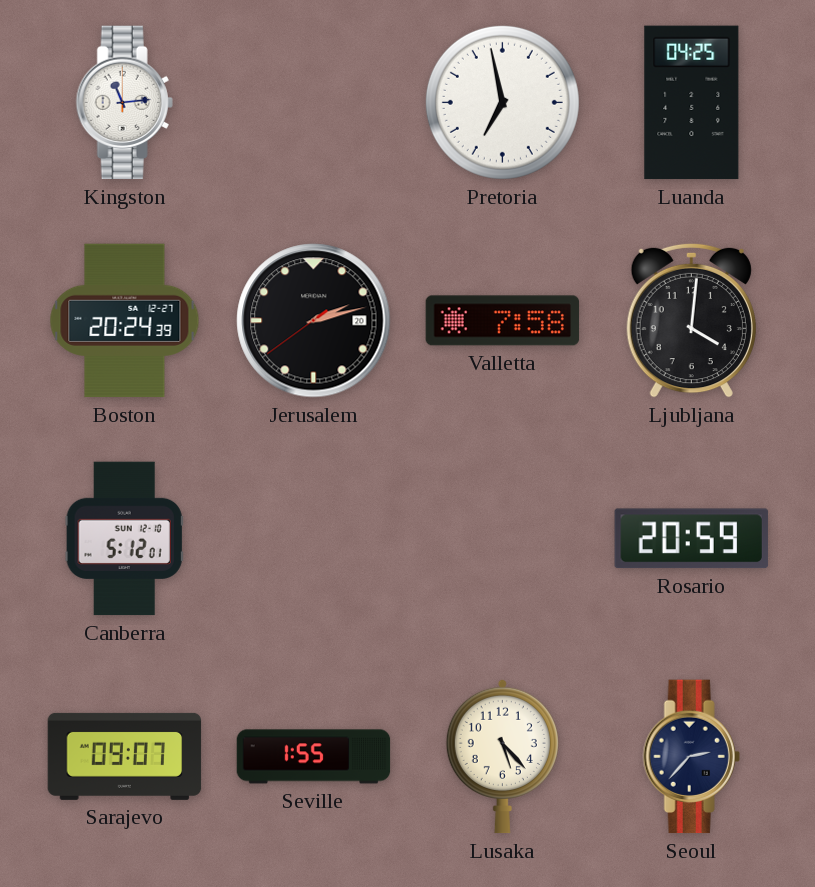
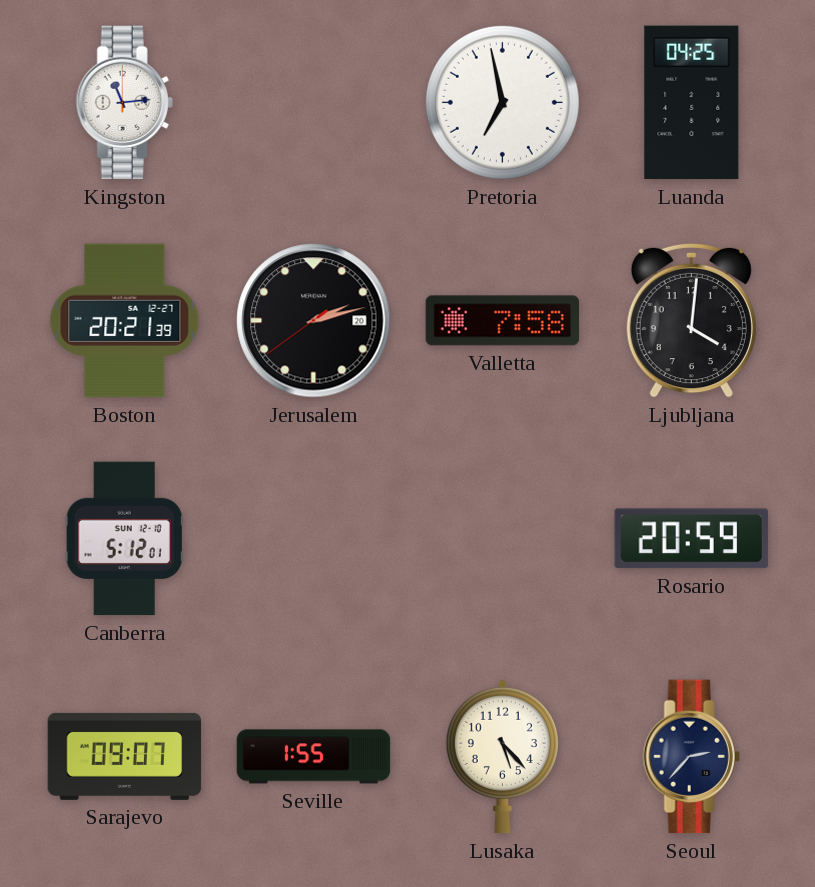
Boston: 20:24 -> 20:21
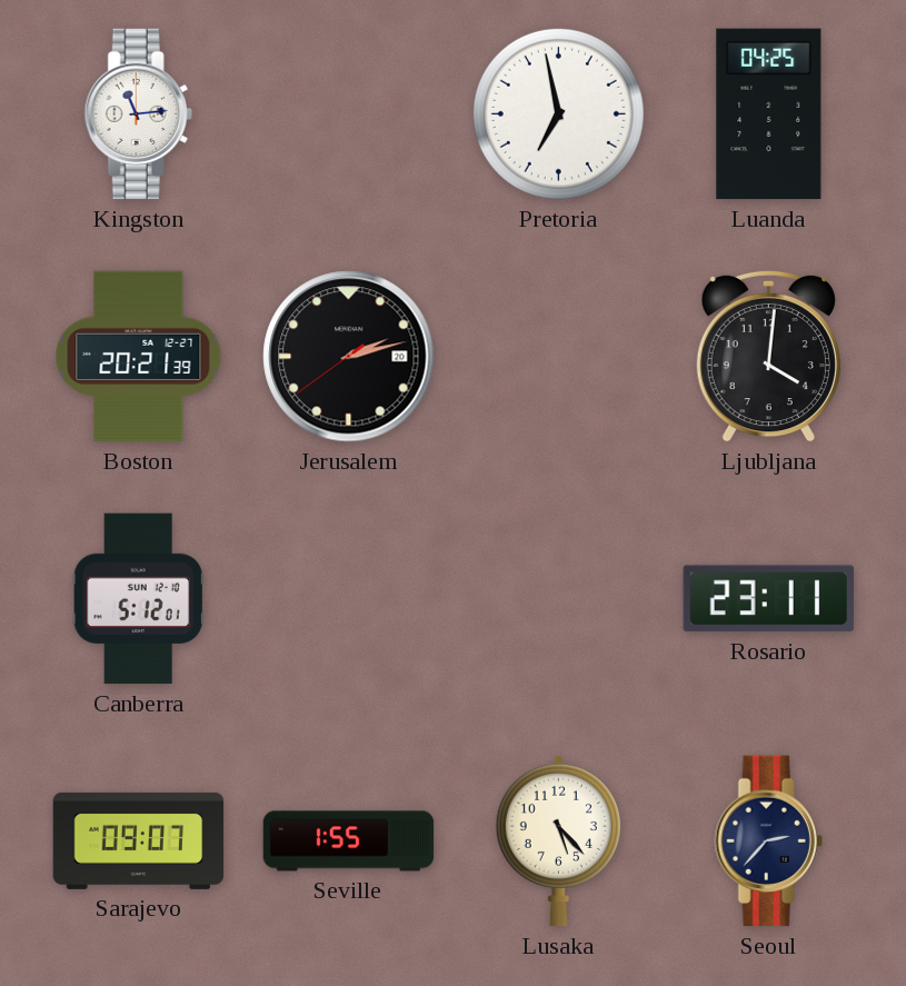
Valletta: 7:58 -> none
Rosario: 20:59 -> 23:11
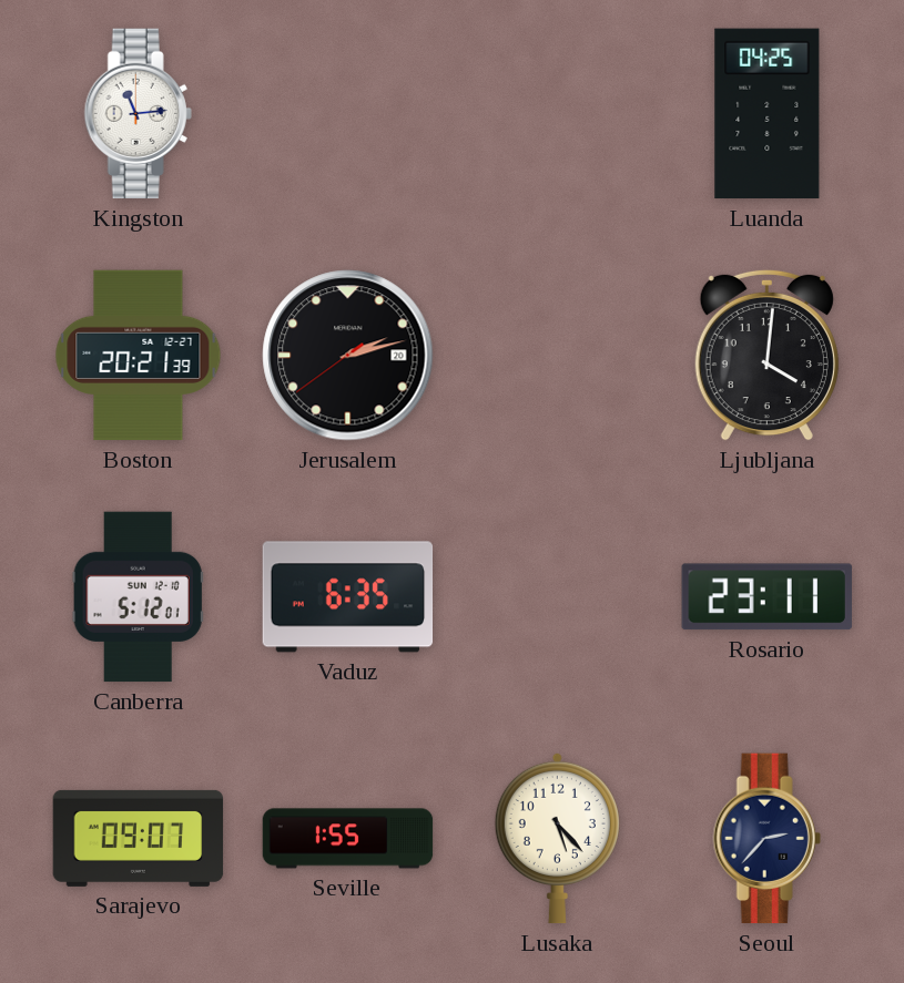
Pretoria: 6:58 -> none
Vaduz: none -> 6:35
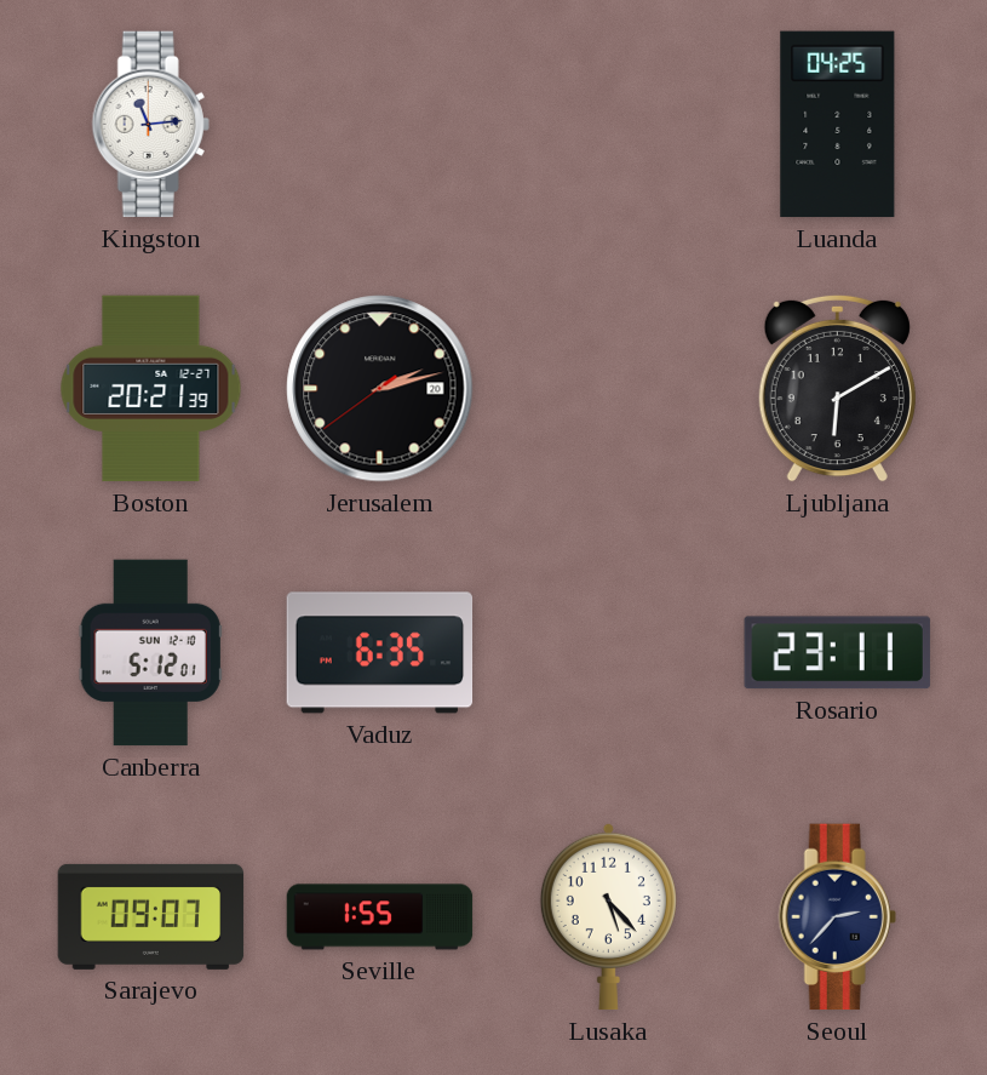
Ljubljana: 4:01 -> 6:10
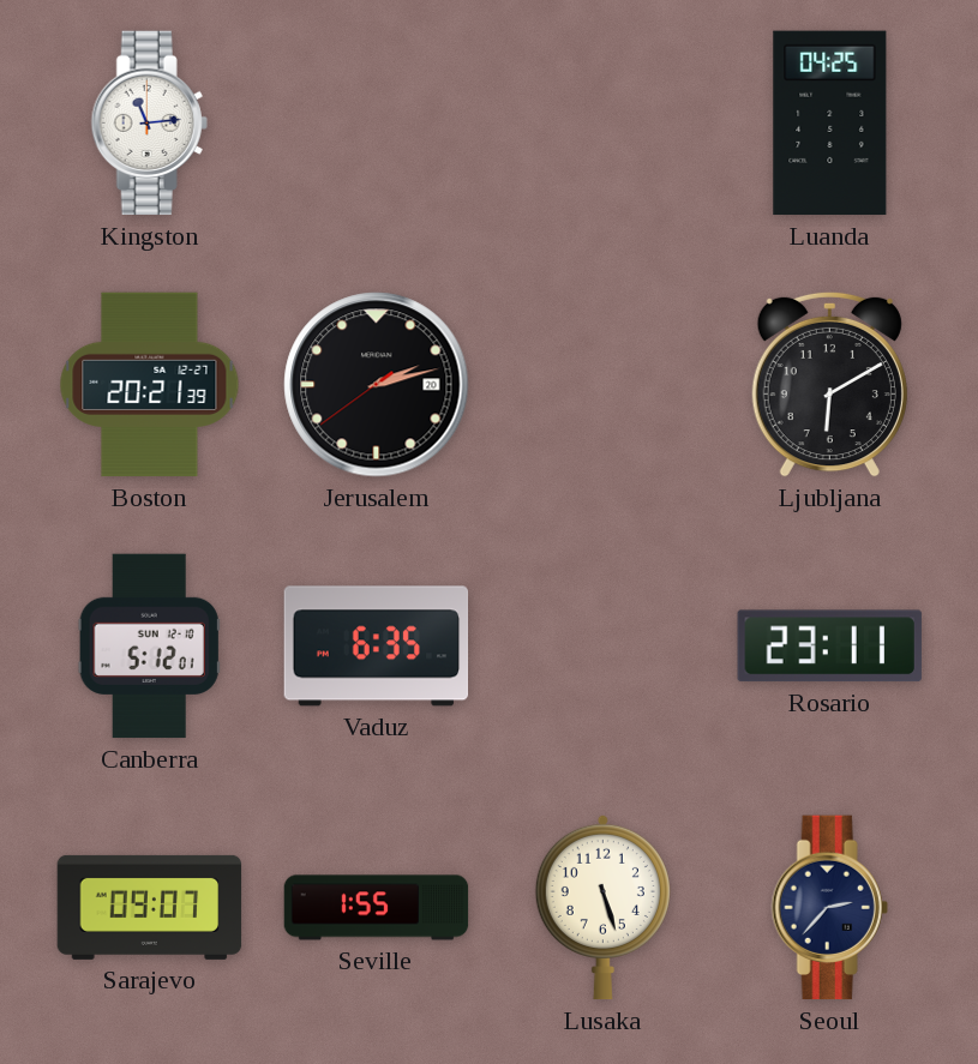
Lusaka: 5:23 -> 5:27
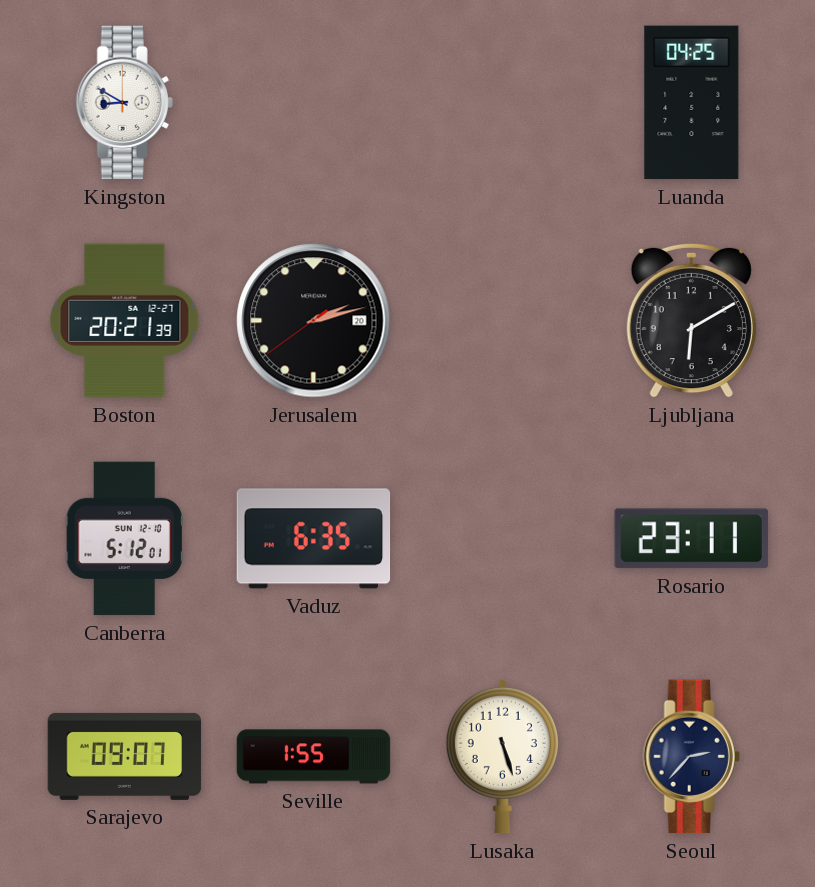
Kingston: 11:14 -> 8:50
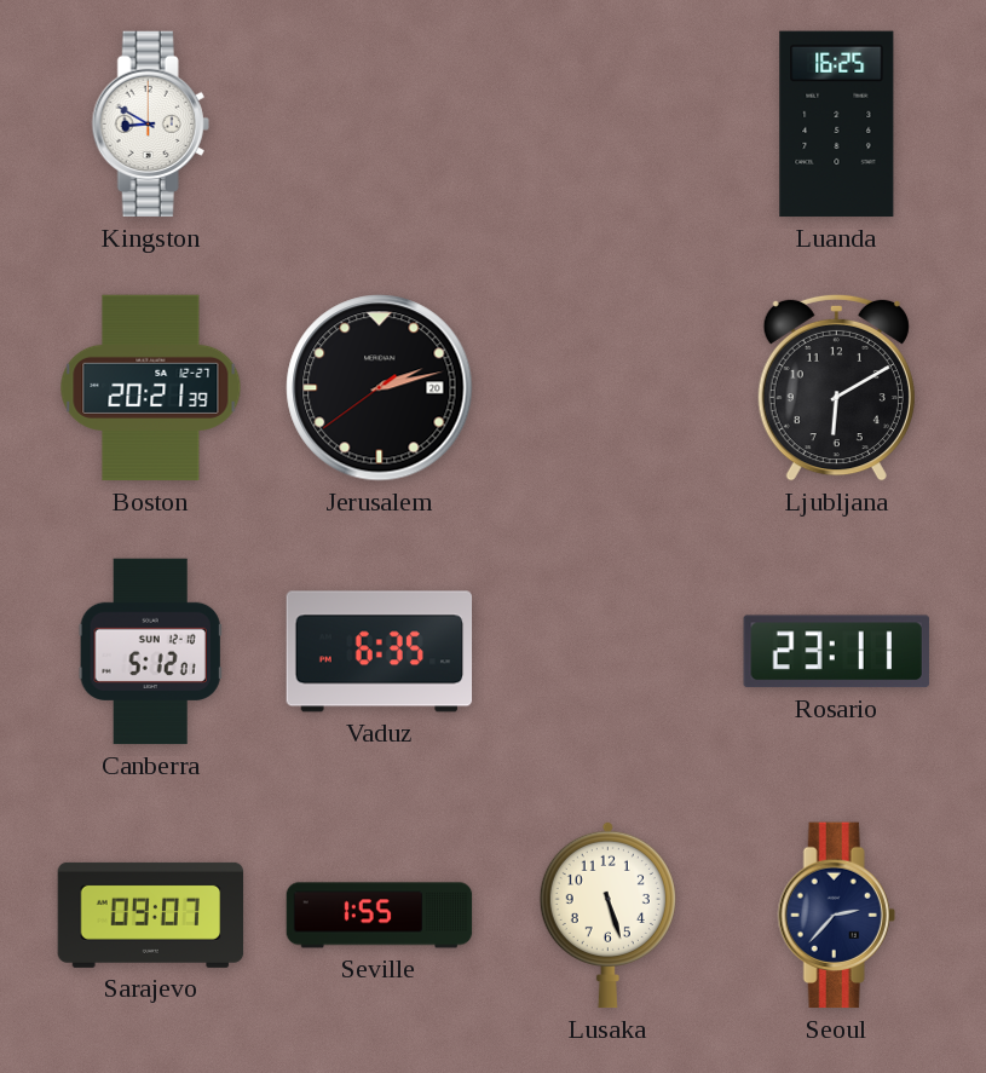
Luanda: 04:25 -> 16:25
